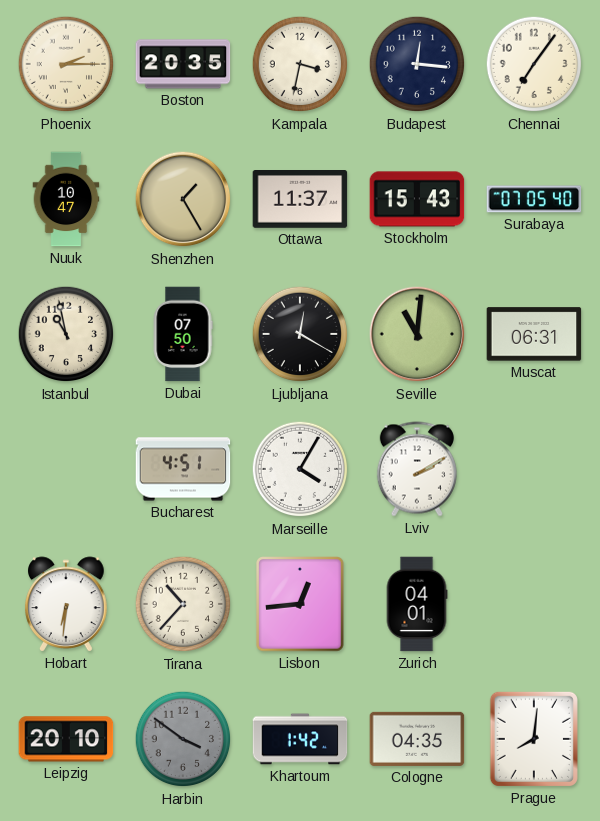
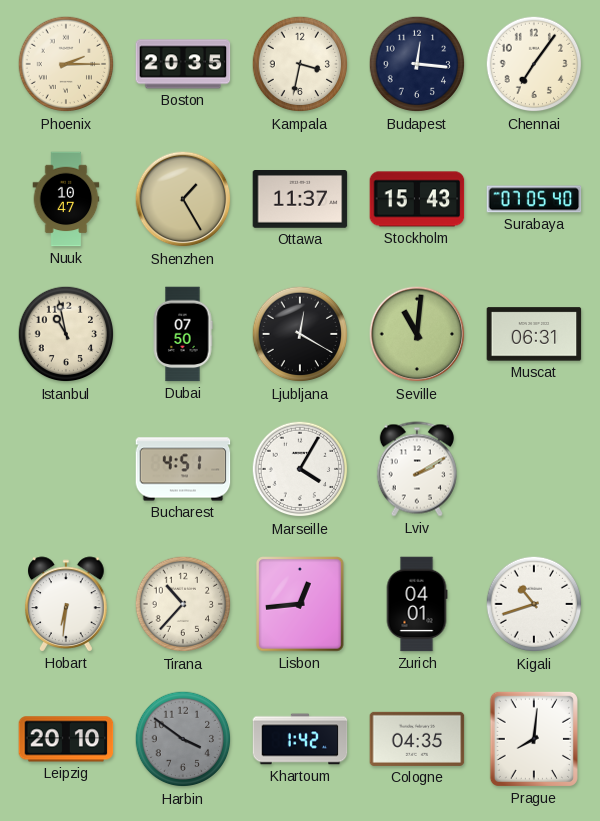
Kigali: none -> 10:42
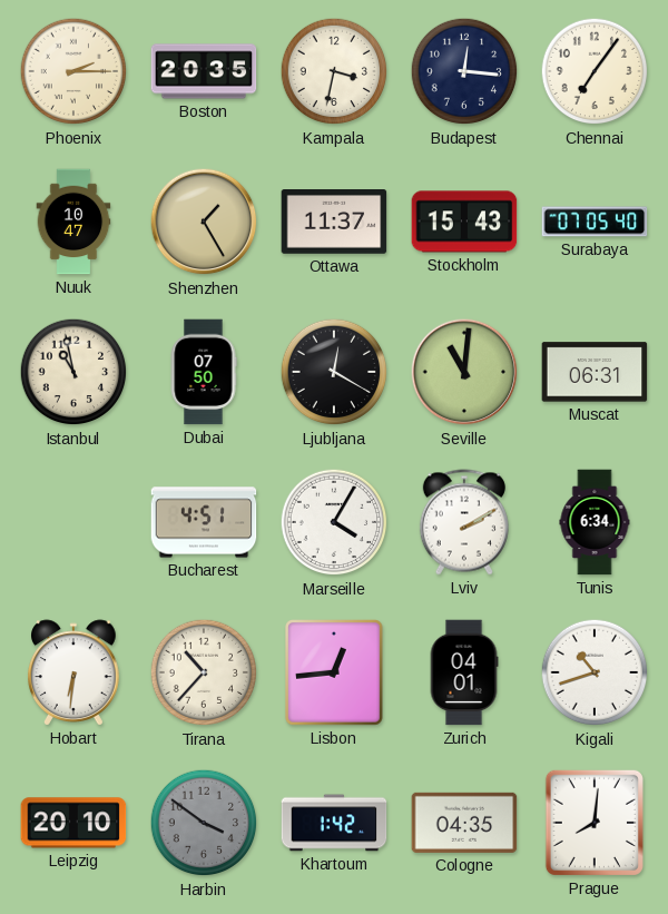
Tunis: none -> 6:34
